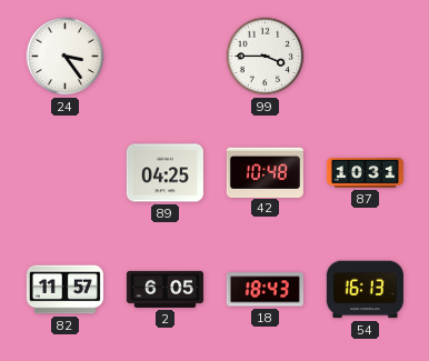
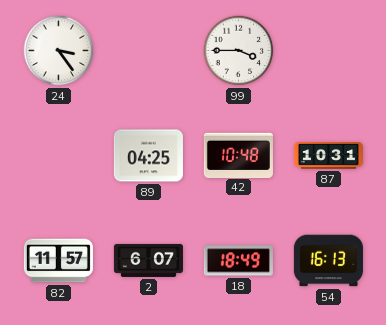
2: 6:05 -> 6:07
18: 18:43 -> 18:49
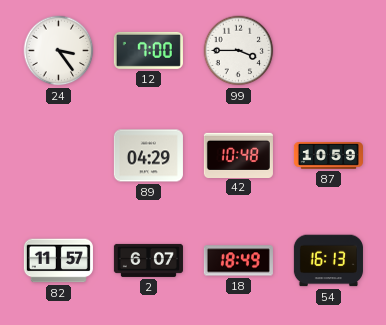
12: none -> 7:00
89: 04:25 -> 04:29
87: 10:31 -> 10:59
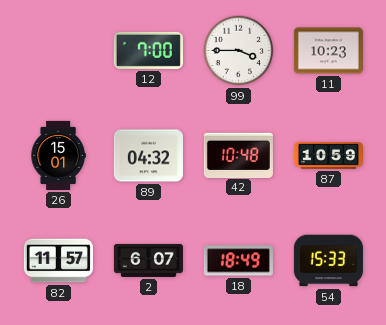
24: 3:24 -> none
11: none -> 10:23
26: none -> 15:01
89: 04:29 -> 04:32
54: 16:13 -> 15:33
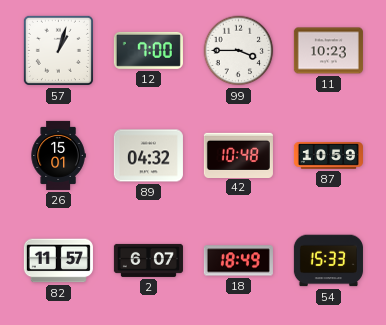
57: none -> 1:03
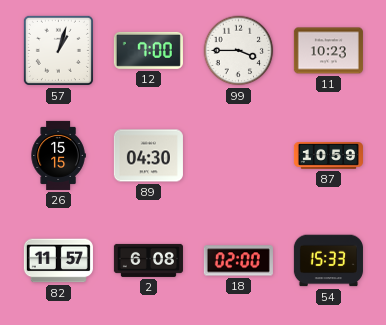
26: 15:01 -> 15:15
89: 04:32 -> 04:30
42: 10:48 -> none
2: 6:07 -> 6:08
18: 18:49 -> 02:00
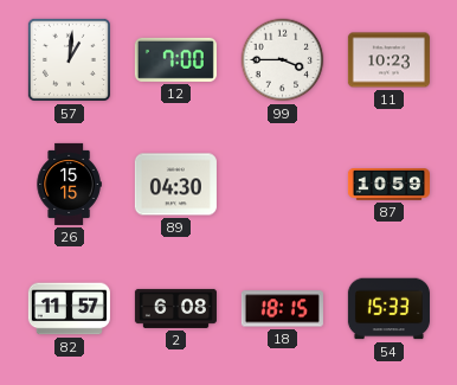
57: 1:03 -> 1:01
18: 02:00 -> 18:15
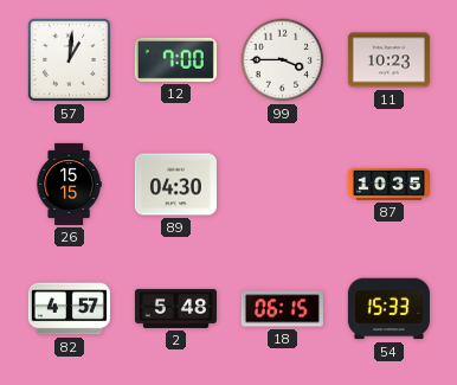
87: 10:59 -> 10:35
82: 11:57 -> 4:57
2: 6:08 -> 5:48
18: 18:15 -> 06:15
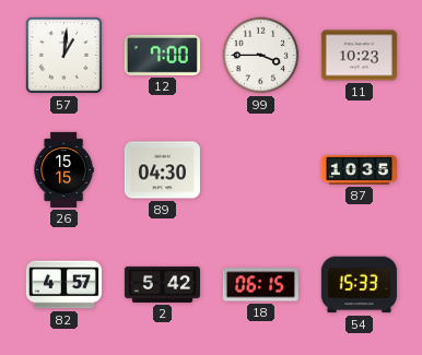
2: 5:48 -> 5:42
